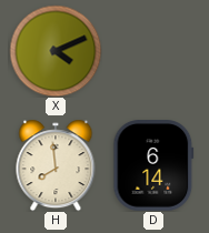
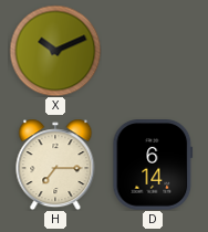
X: 4:11 -> 10:11
H: 7:59 -> 7:15
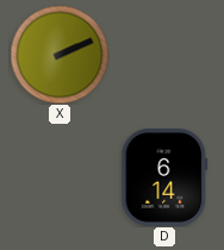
X: 10:11 -> 2:11
H: 7:15 -> none
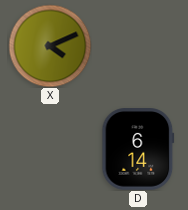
X: 2:11 -> 4:11
